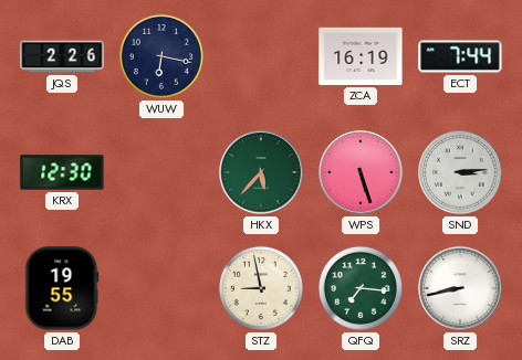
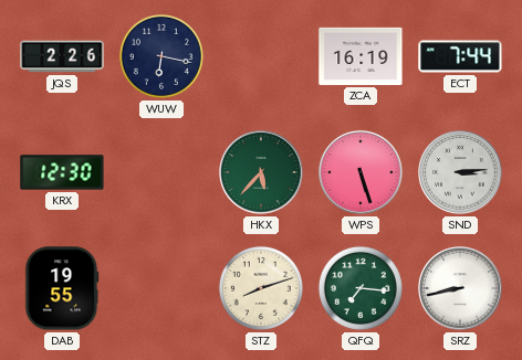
STZ: 8:58 -> 8:12
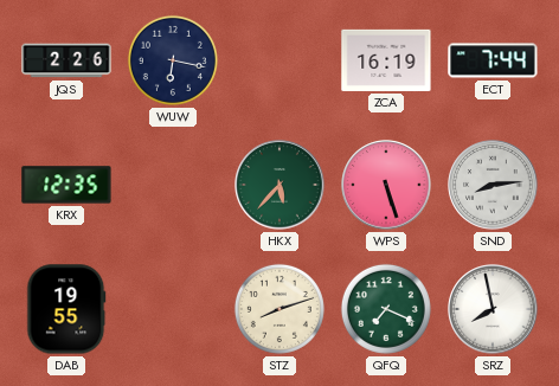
KRX: 12:30 -> 12:35
SND: 3:14 -> 8:14
QFQ: 7:16 -> 7:19
SRZ: 8:43 -> 7:58
